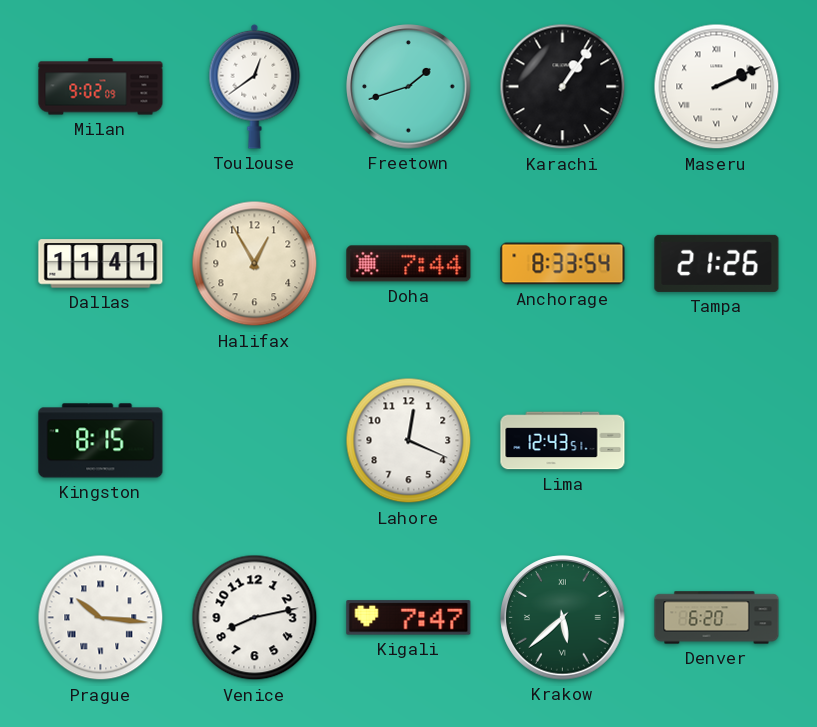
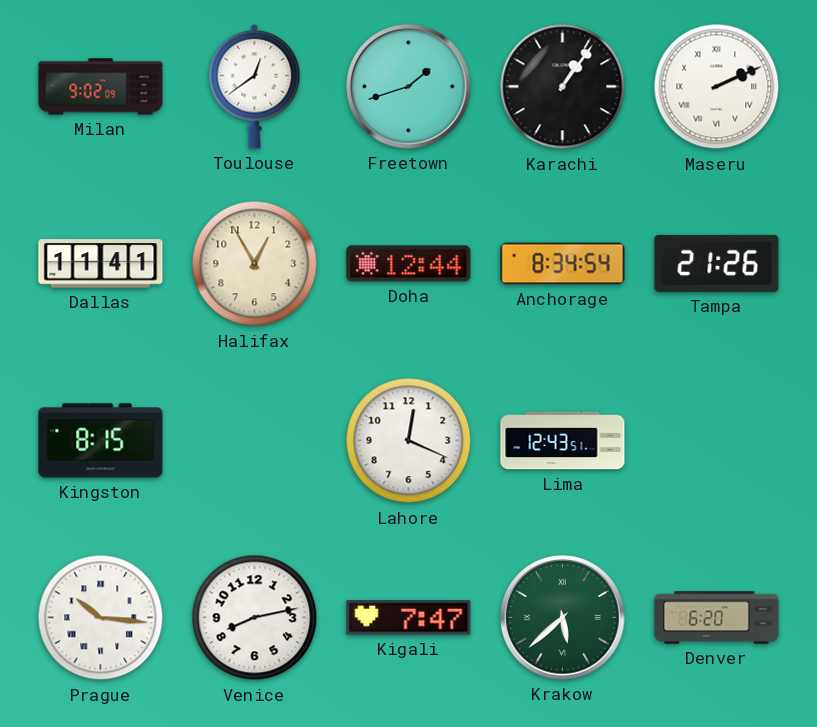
Doha: 7:44 -> 12:44
Anchorage: 8:33 -> 8:34
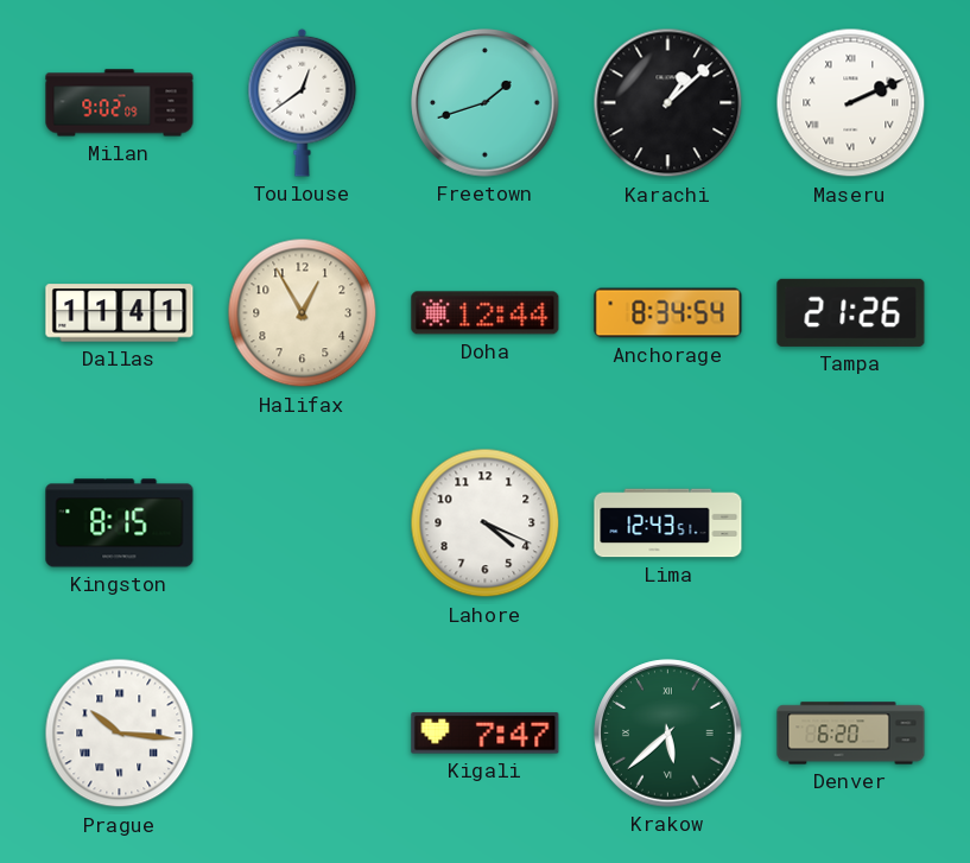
Karachi: 1:06 -> 1:08
Lahore: 12:19 -> 4:19
Venice: 8:13 -> none
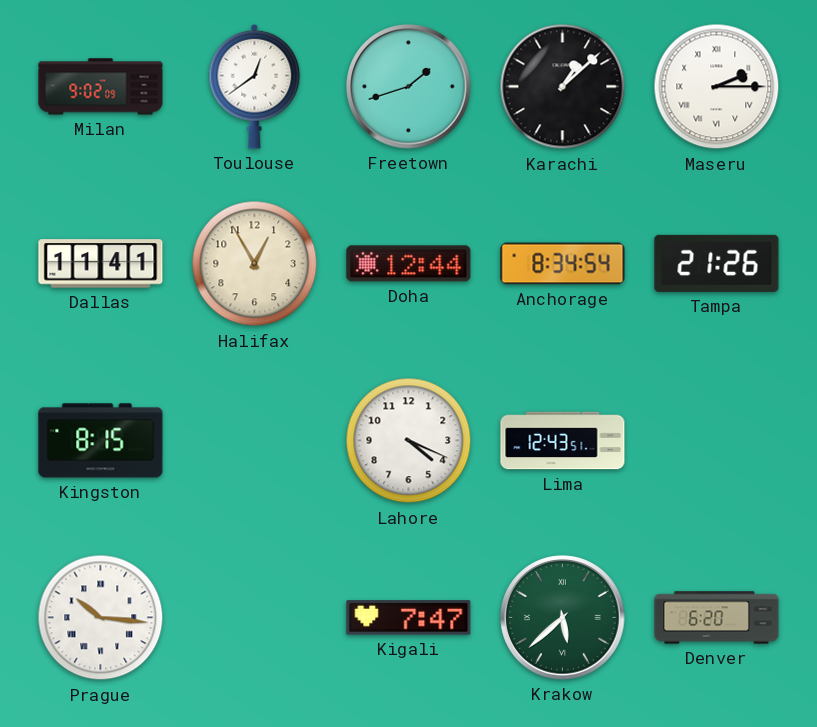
Maseru: 2:11 -> 2:15
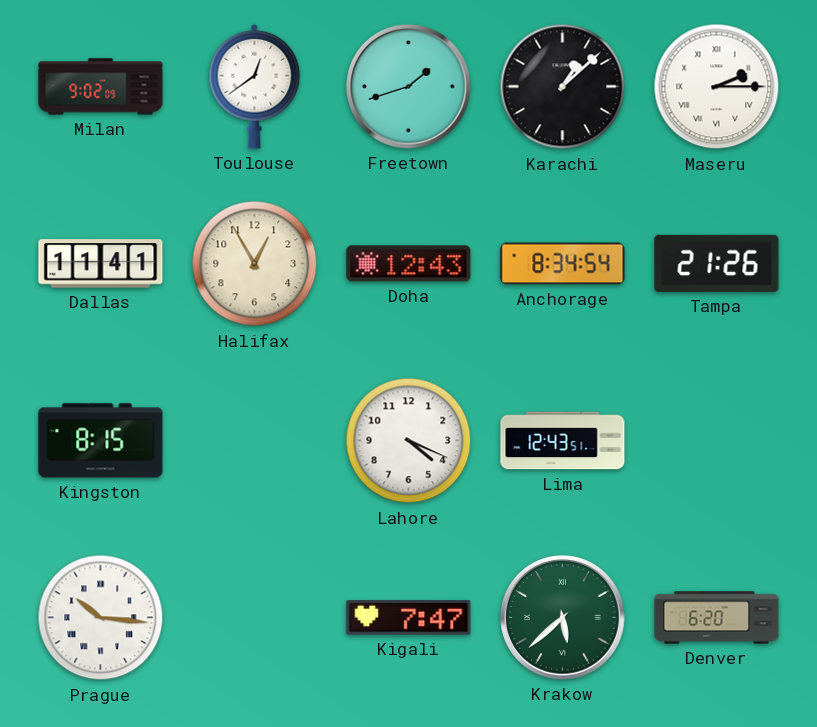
Doha: 12:44 -> 12:43
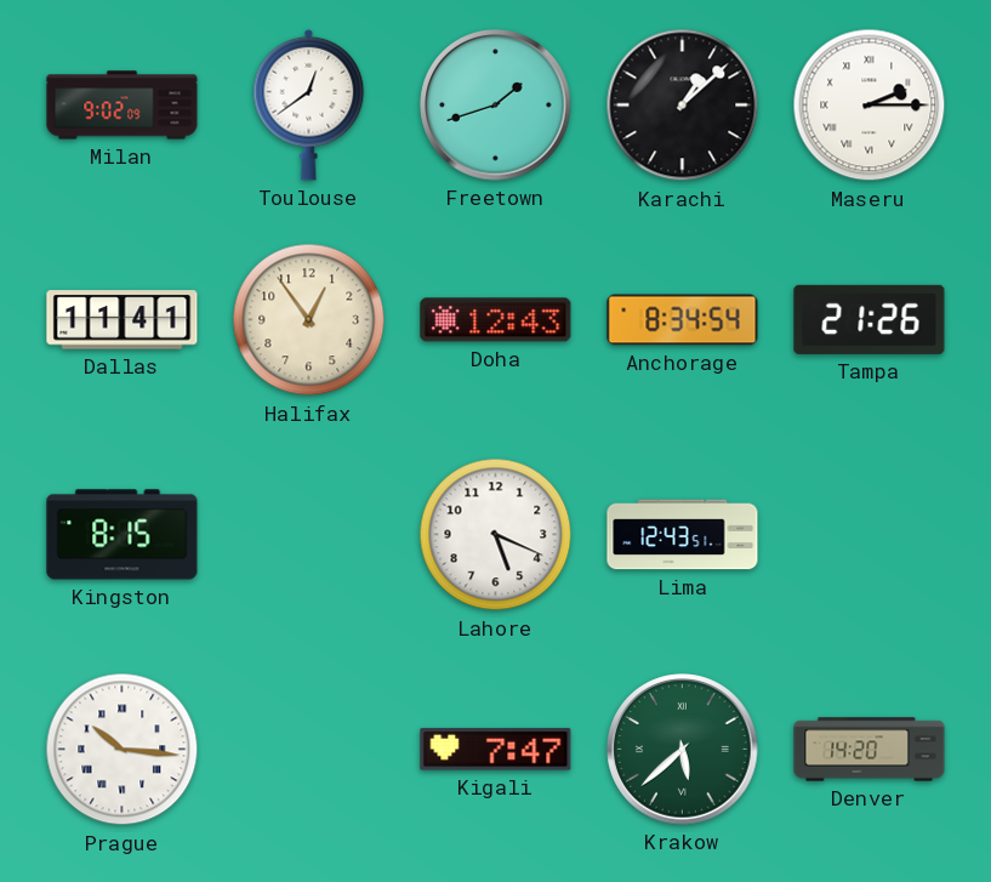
Halifax: 12:55 -> 12:54
Lahore: 4:19 -> 5:19
Denver: 6:20 -> 14:20
